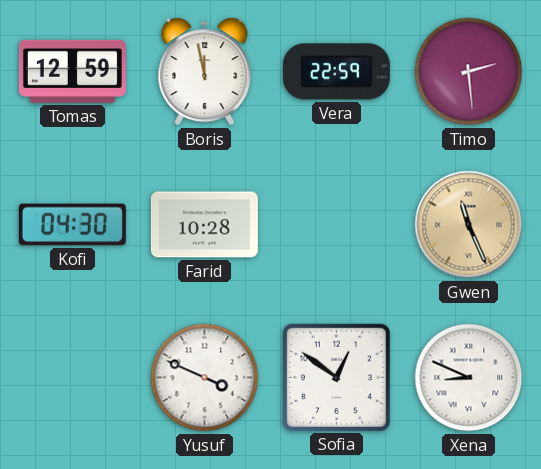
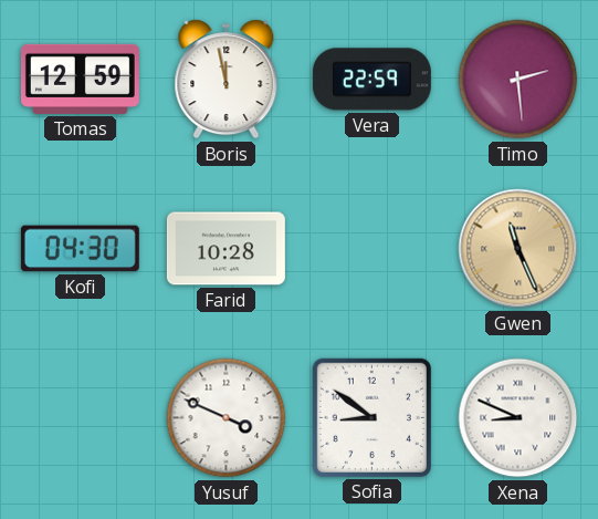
Sofia: 12:51 -> 8:51
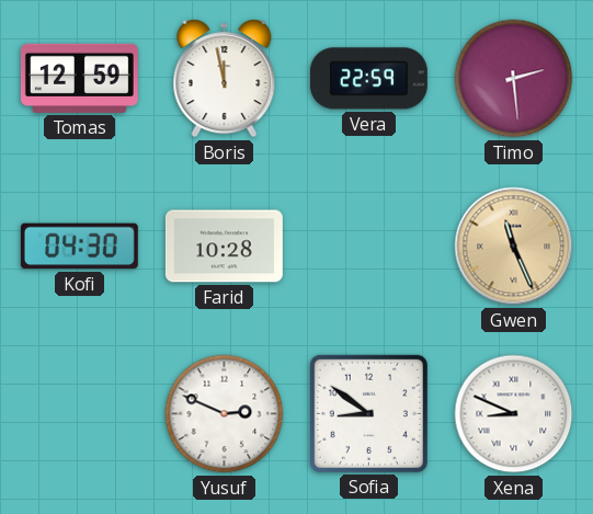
Yusuf: 3:49 -> 2:49
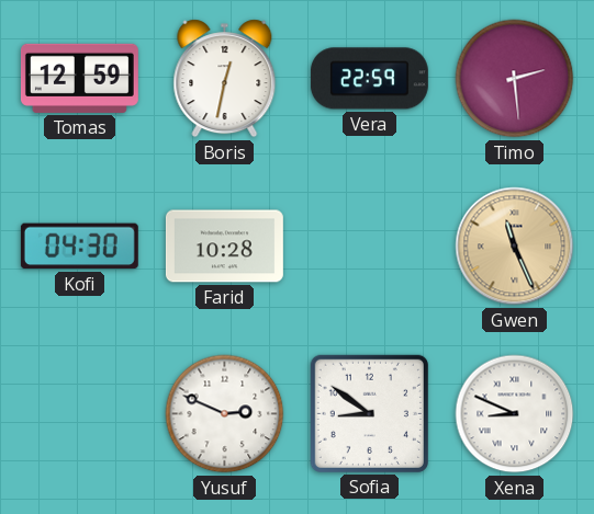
Boris: 11:58 -> 12:32
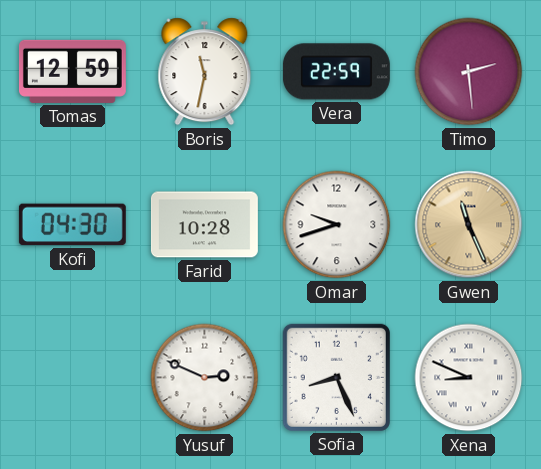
Boris: 12:32 -> 11:32
Omar: none -> 9:42
Sofia: 8:51 -> 8:26
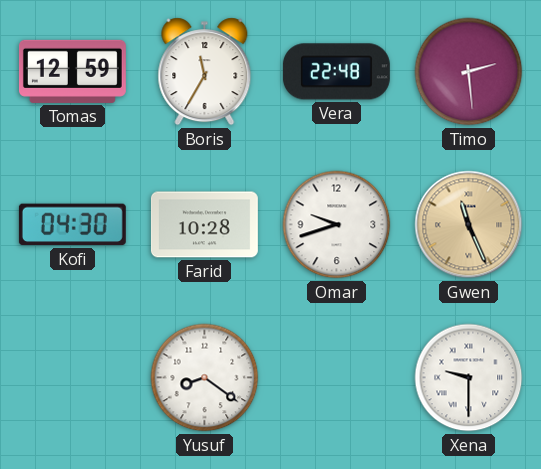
Boris: 11:32 -> 11:35
Vera: 22:59 -> 22:48
Yusuf: 2:49 -> 8:21
Sofia: 8:26 -> none
Xena: 8:49 -> 9:30
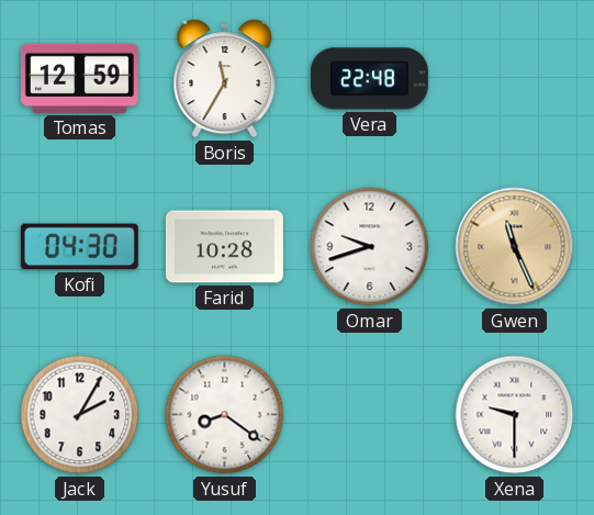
Timo: 2:29 -> none
Jack: none -> 2:05
